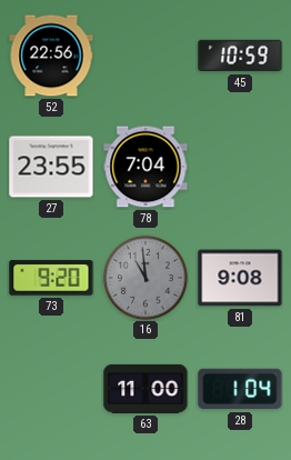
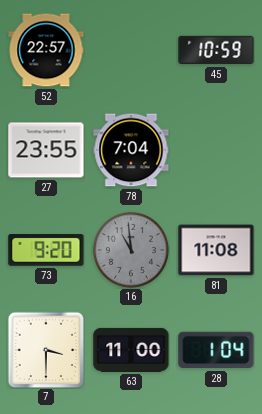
52: 22:56 -> 22:57
81: 9:08 -> 11:08
7: none -> 3:30
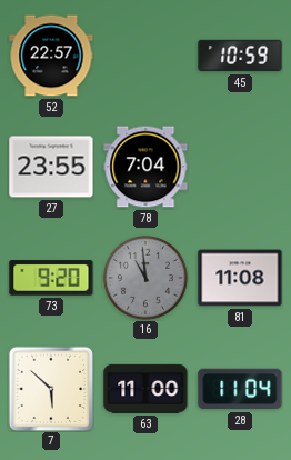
7: 3:30 -> 5:52
28: 1:04 -> 11:04
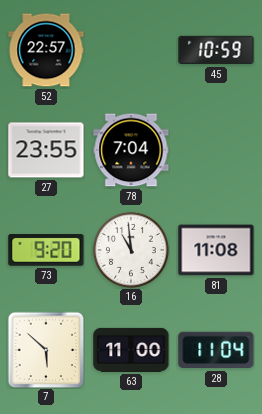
16 dial: grey -> white
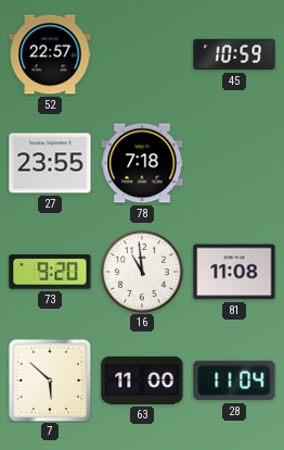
78: 7:04 -> 7:18
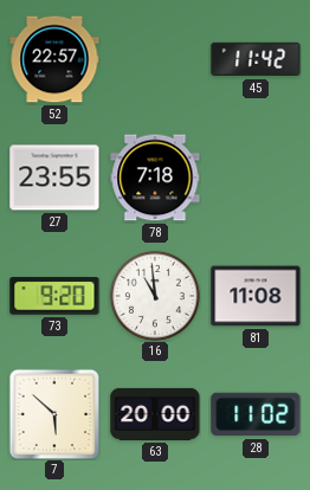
45: 10:59 -> 11:42
63: 11:00 -> 20:00
28: 11:04 -> 11:02
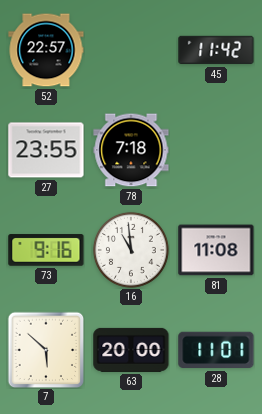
73: 9:20 -> 9:16
28: 11:02 -> 11:01
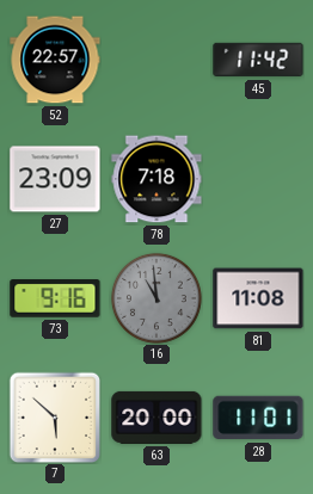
27: 23:55 -> 23:09
16 dial: white -> grey
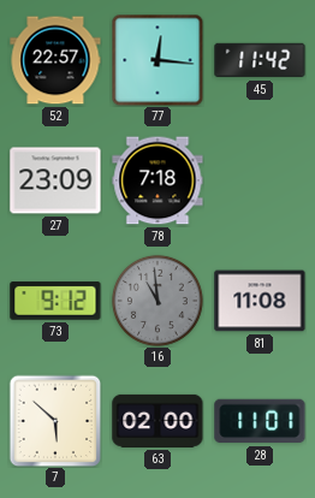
77: none -> 12:16
73: 9:16 -> 9:12
63: 20:00 -> 02:00
